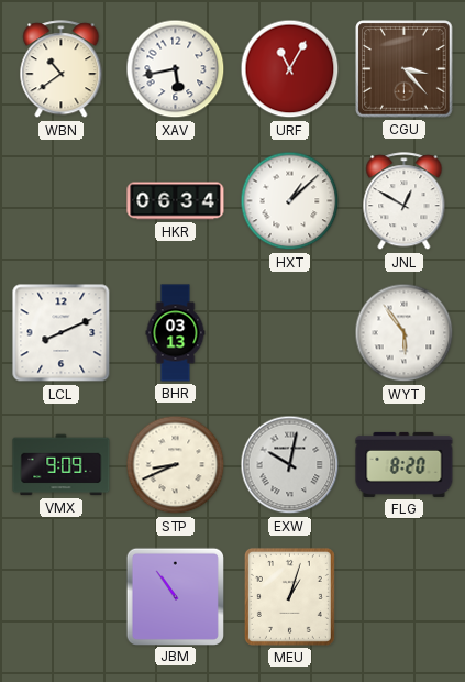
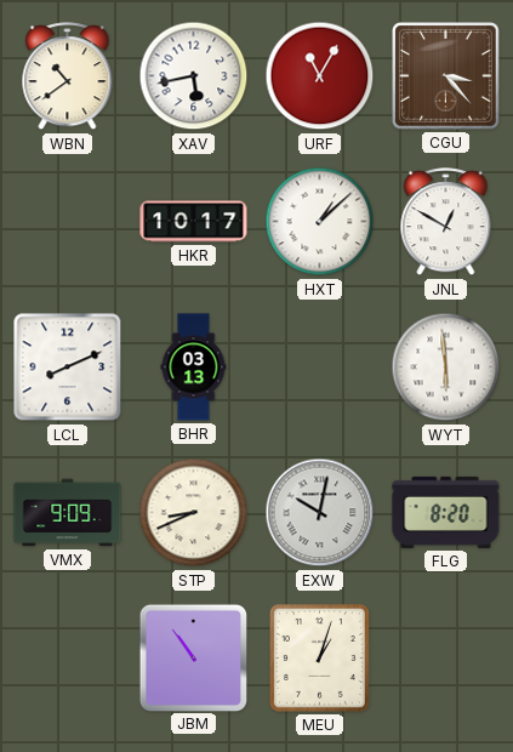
HKR: 06:34 -> 10:17
WYT: 5:54 -> 5:59
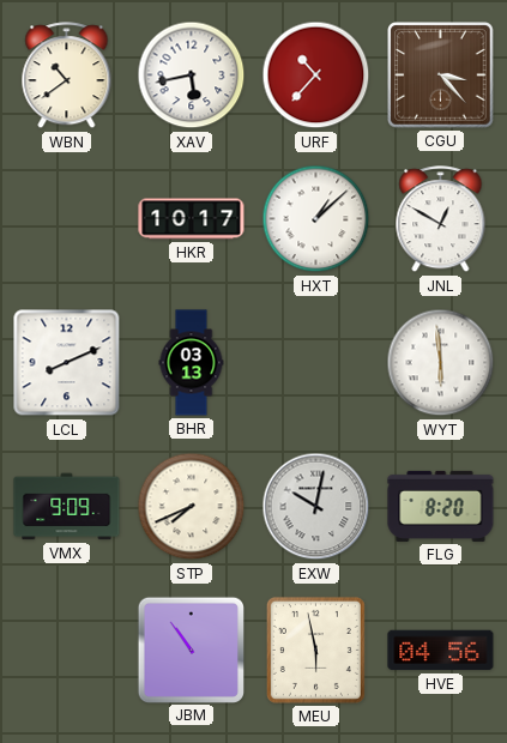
URF: 11:05 -> 10:37
STP: 8:41 -> 7:41
MEU: 1:03 -> 5:58
HVE: none -> 04:56
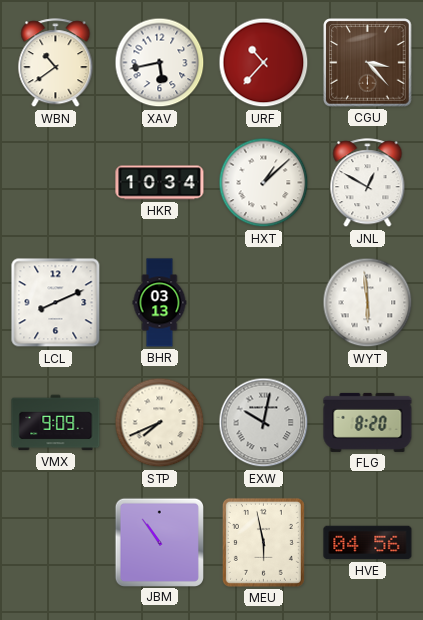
HKR: 10:17 -> 10:34
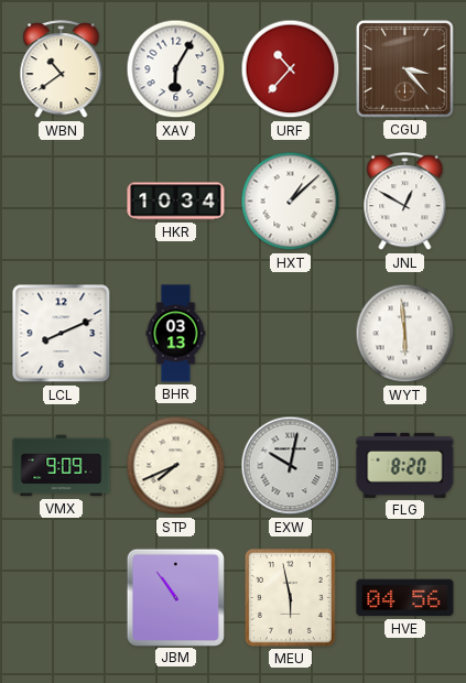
XAV: 5:43 -> 6:05
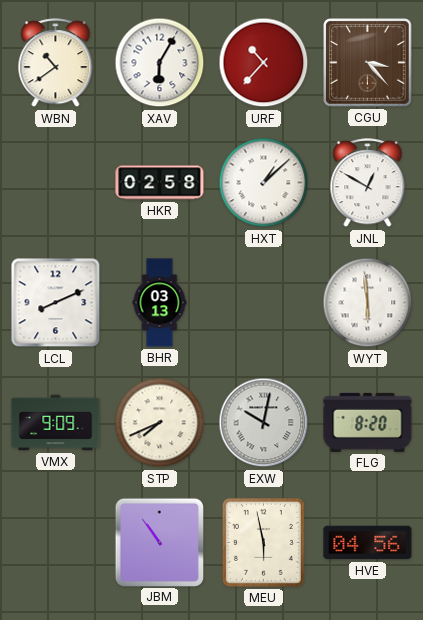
HKR: 10:34 -> 02:58
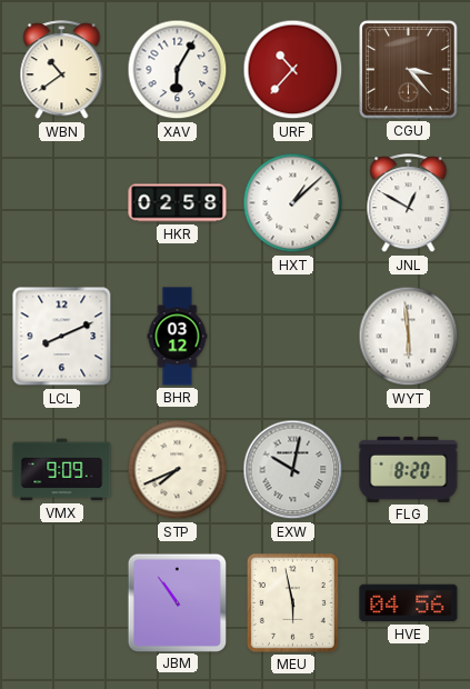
BHR: 03:13 -> 03:12
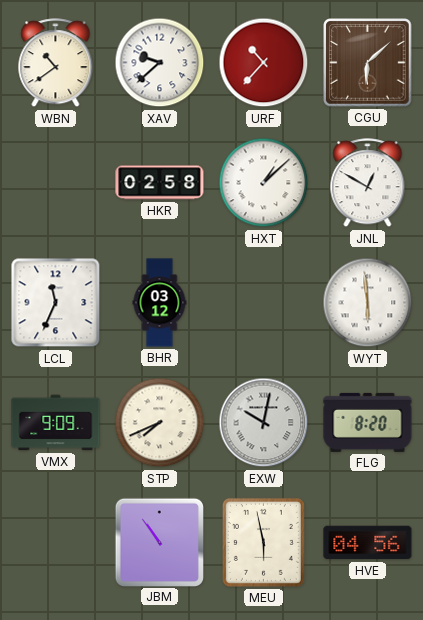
XAV: 6:05 -> 9:38
CGU: 3:23 -> 6:08
LCL: 8:11 -> 11:34
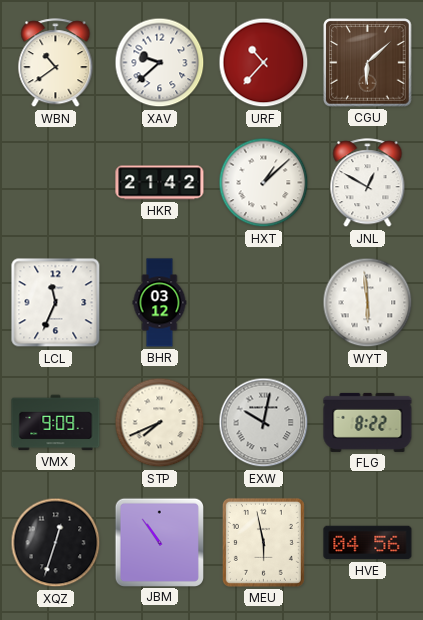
HKR: 02:58 -> 21:42
FLG: 8:20 -> 8:22
XQZ: none -> 12:33
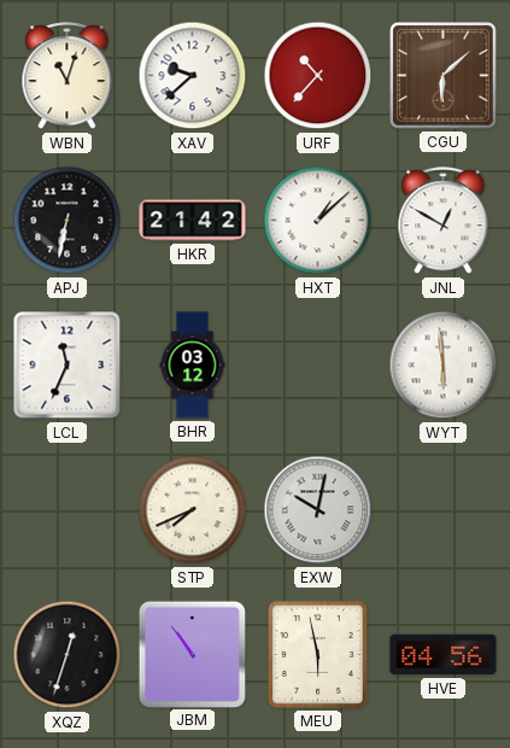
WBN: 10:39 -> 11:03
APJ: none -> 6:32
VMX: 9:09 -> none
FLG: 8:22 -> none
